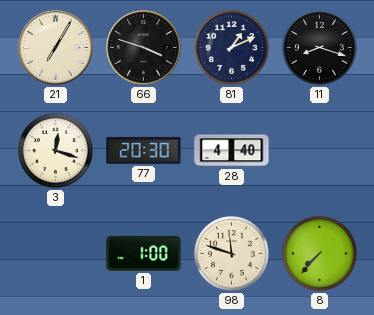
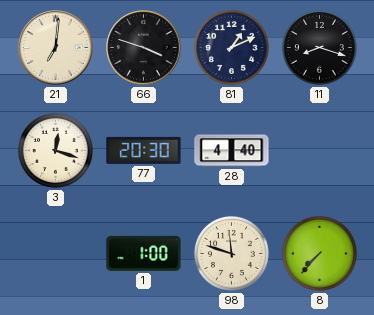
21: 7:05 -> 7:01
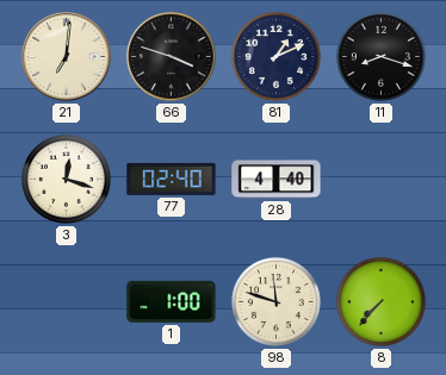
77: 20:30 -> 02:40
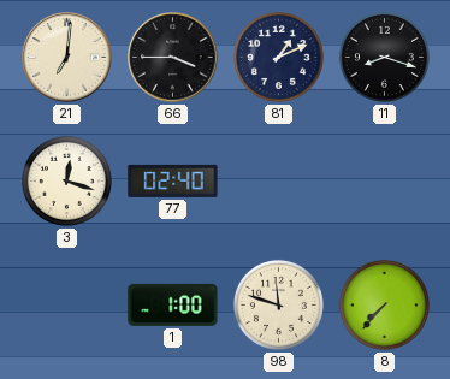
66: 3:48 -> 3:45
28: 4:40 -> none
